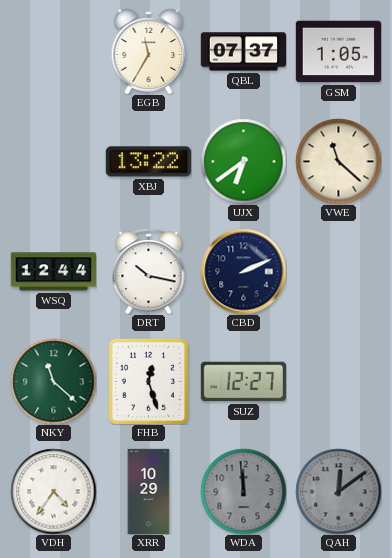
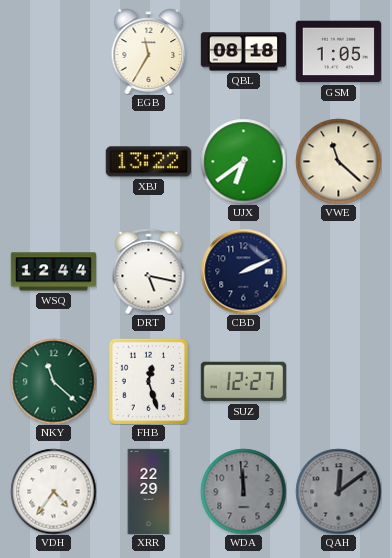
QBL: 07:37 -> 08:18
DRT: 10:17 -> 5:17
XRR: 10:29 -> 22:29
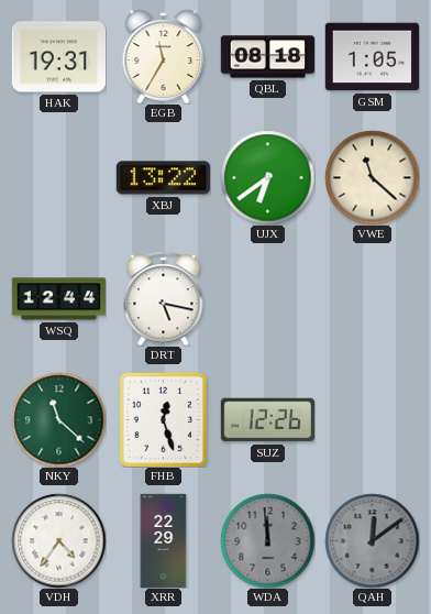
HAK: none -> 19:31
CBD: 2:11 -> none
SUZ: 12:27 -> 12:26
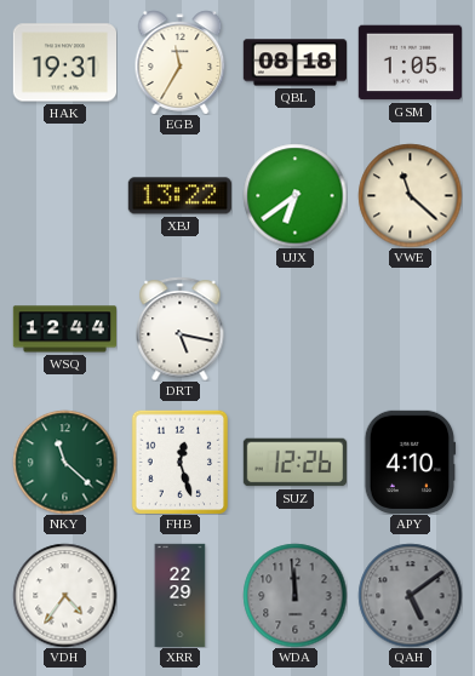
APY: none -> 4:10
QAH: 12:09 -> 5:09
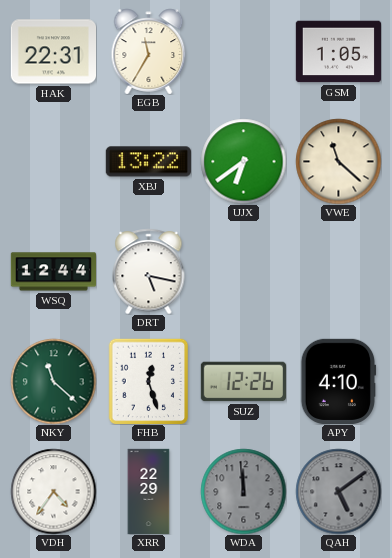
HAK: 19:31 -> 22:31
QBL: 08:18 -> none
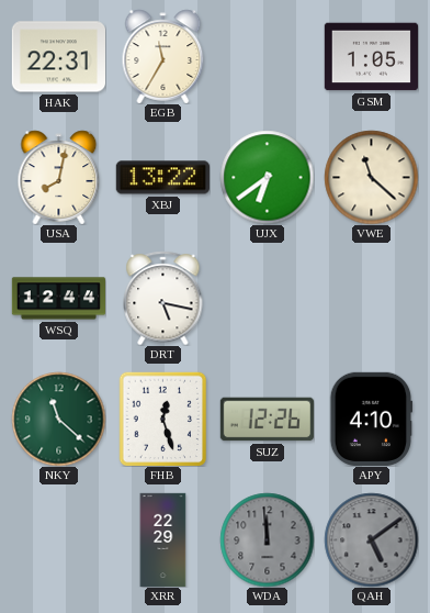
USA: none -> 8:02
VDH: 4:36 -> none
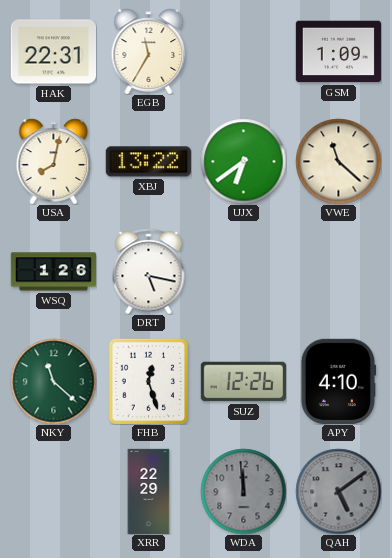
GSM: 1:05 -> 1:09
WSQ: 12:44 -> 1:26
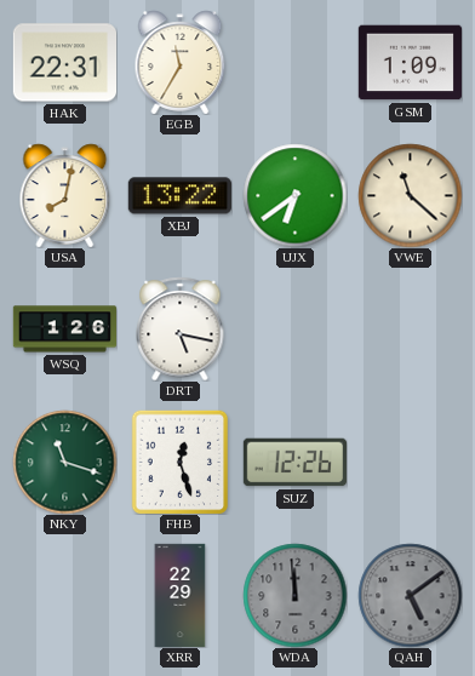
NKY: 11:22 -> 11:18
APY: 4:10 -> none
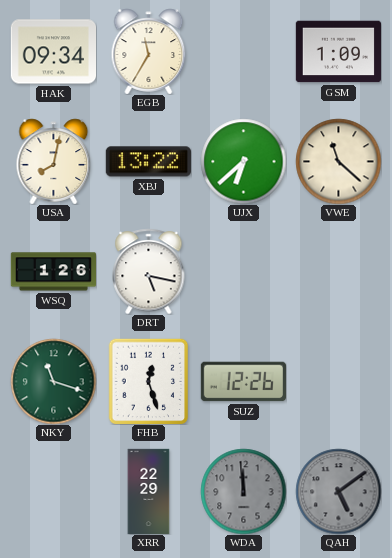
HAK: 22:31 -> 09:34
UJX: 6:39 -> 6:38
